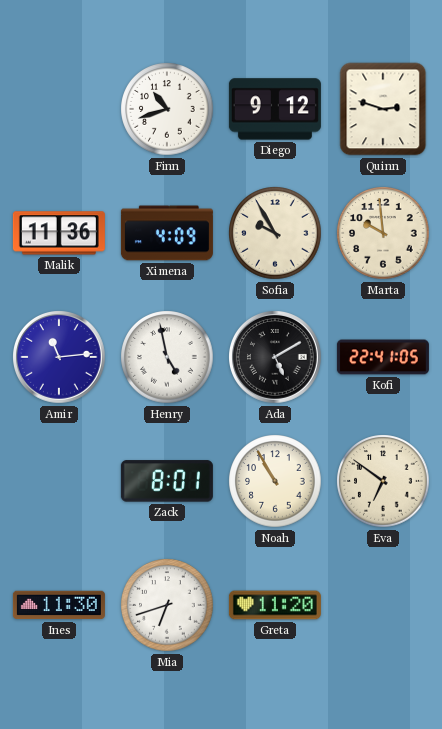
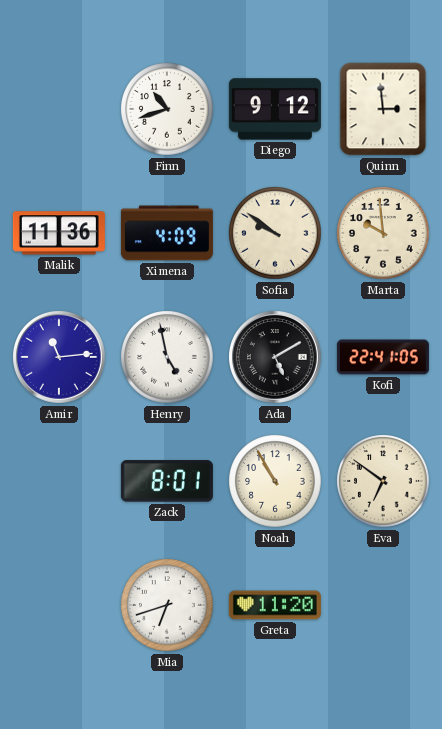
Quinn: 2:48 -> 2:59
Sofia: 9:55 -> 9:51
Ines: 11:30 -> none
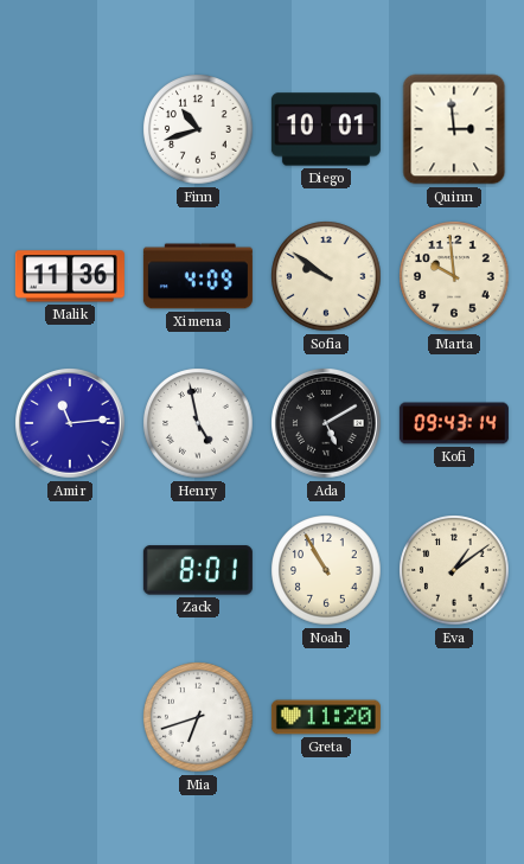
Diego: 9:12 -> 10:01
Kofi: 22:41 -> 09:43
Eva: 6:51 -> 1:09
